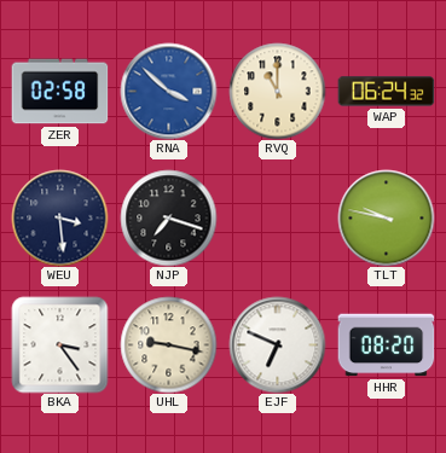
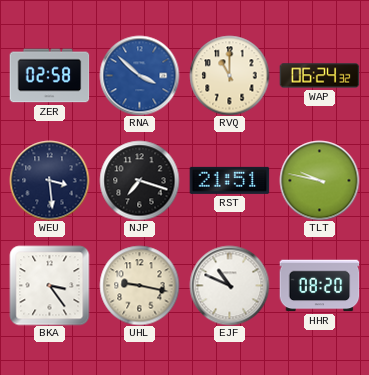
RST: none -> 21:51
EJF: 6:49 -> 10:49
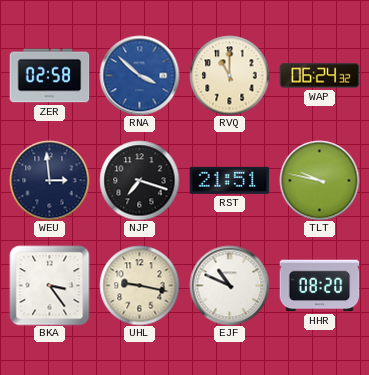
WEU: 3:29 -> 2:59
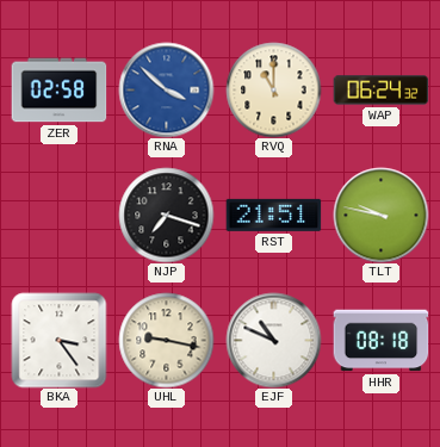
WEU: 2:59 -> none
HHR: 08:20 -> 08:18
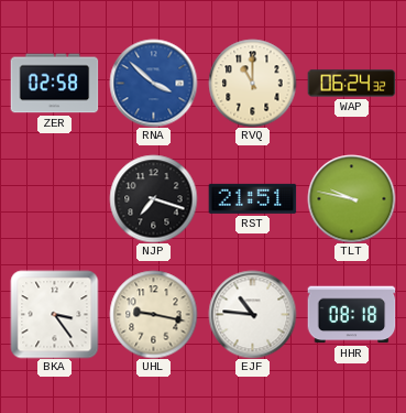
EJF: 10:49 -> 10:46
